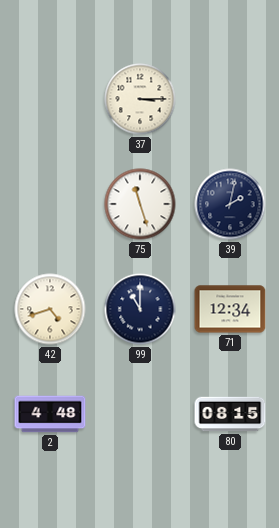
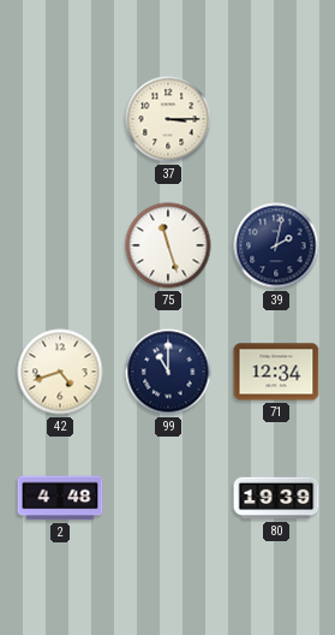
80: 08:15 -> 19:39
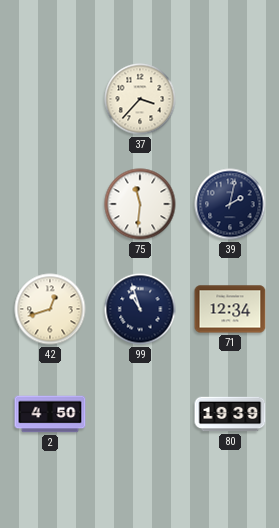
37: 3:15 -> 3:37
75: 11:27 -> 11:31
42: 4:42 -> 12:42
99: 11:00 -> 10:57
2: 4:48 -> 4:50
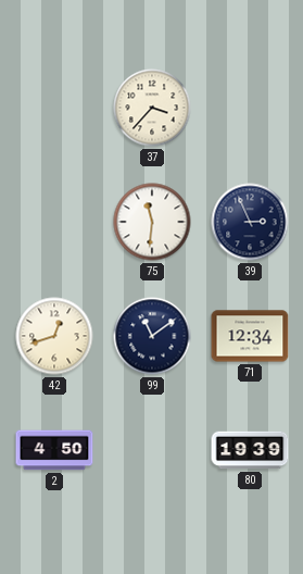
39: 2:02 -> 2:56
99: 10:57 -> 11:09
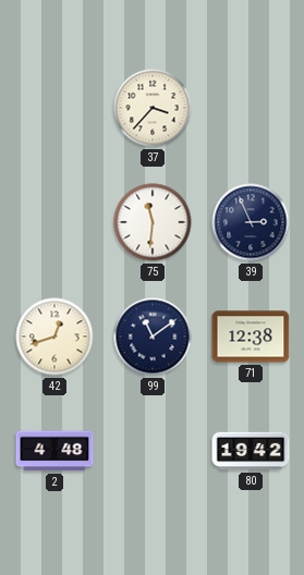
71: 12:34 -> 12:38
2: 4:50 -> 4:48
80: 19:39 -> 19:42
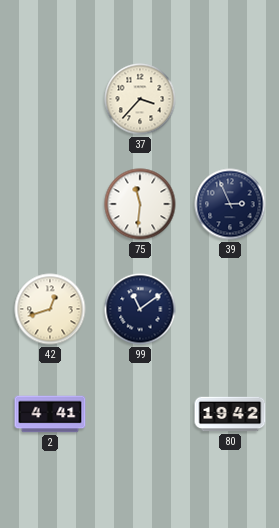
71: 12:38 -> none
2: 4:48 -> 4:41
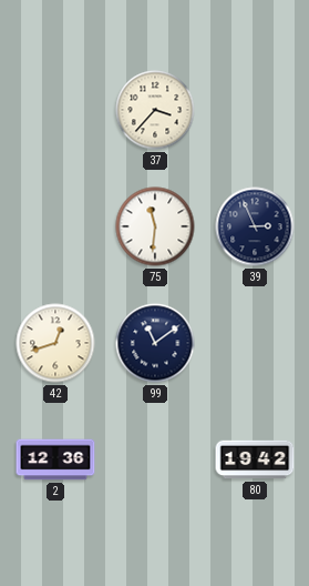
2: 4:41 -> 12:36
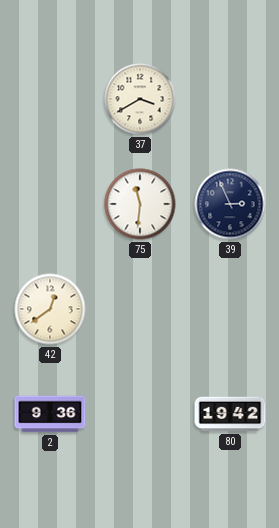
37: 3:37 -> 3:40
42: 12:42 -> 12:39
99: 11:09 -> none
2: 12:36 -> 9:36
